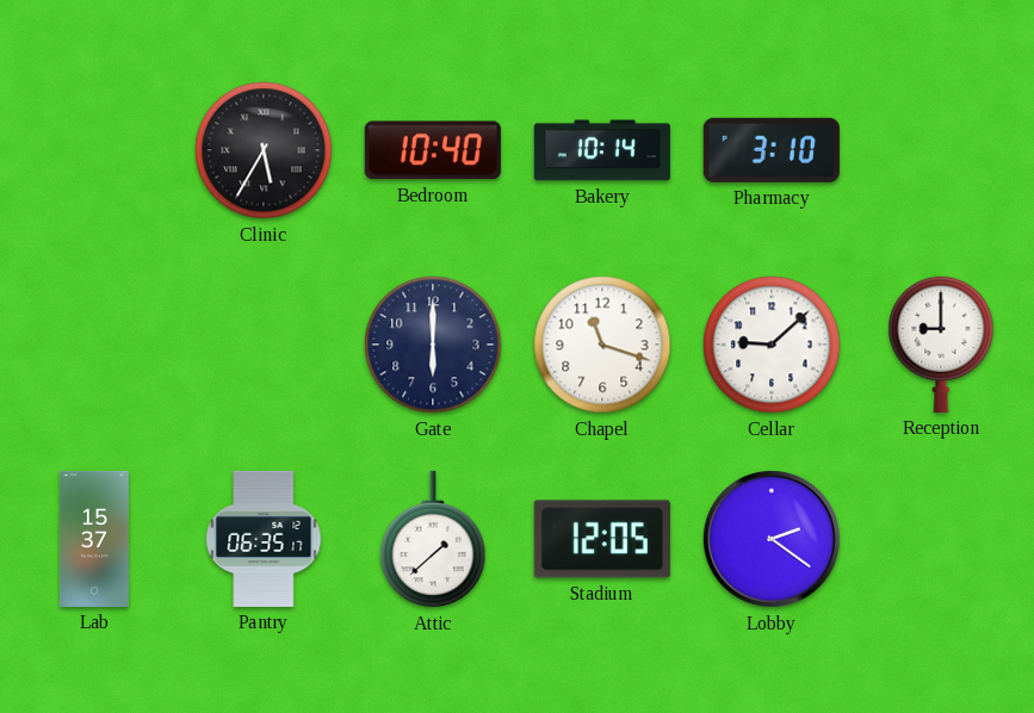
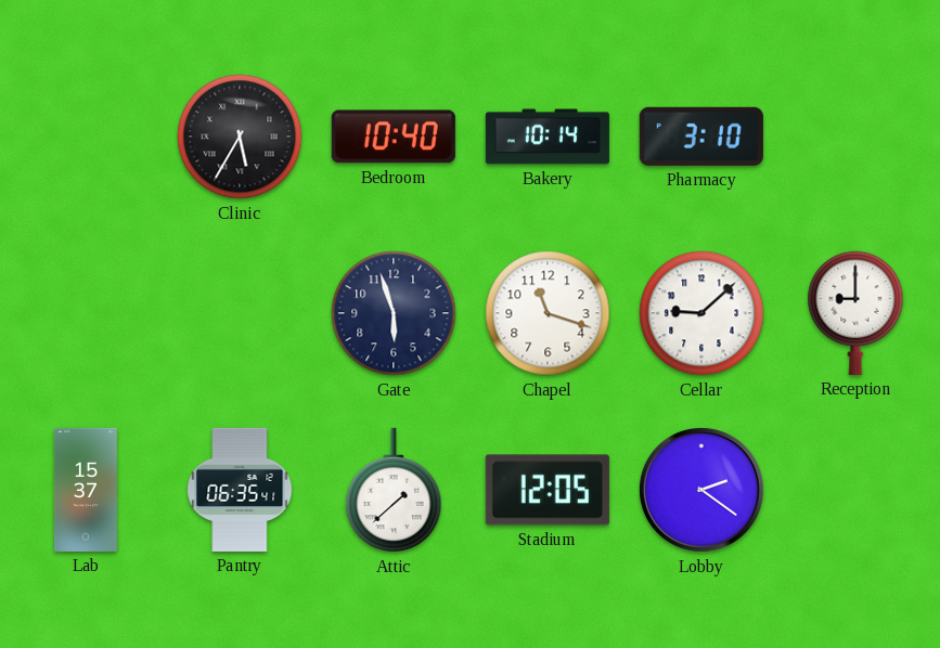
Gate: 6:00 -> 5:57
Pantry: 06:35:17 -> 06:35:41
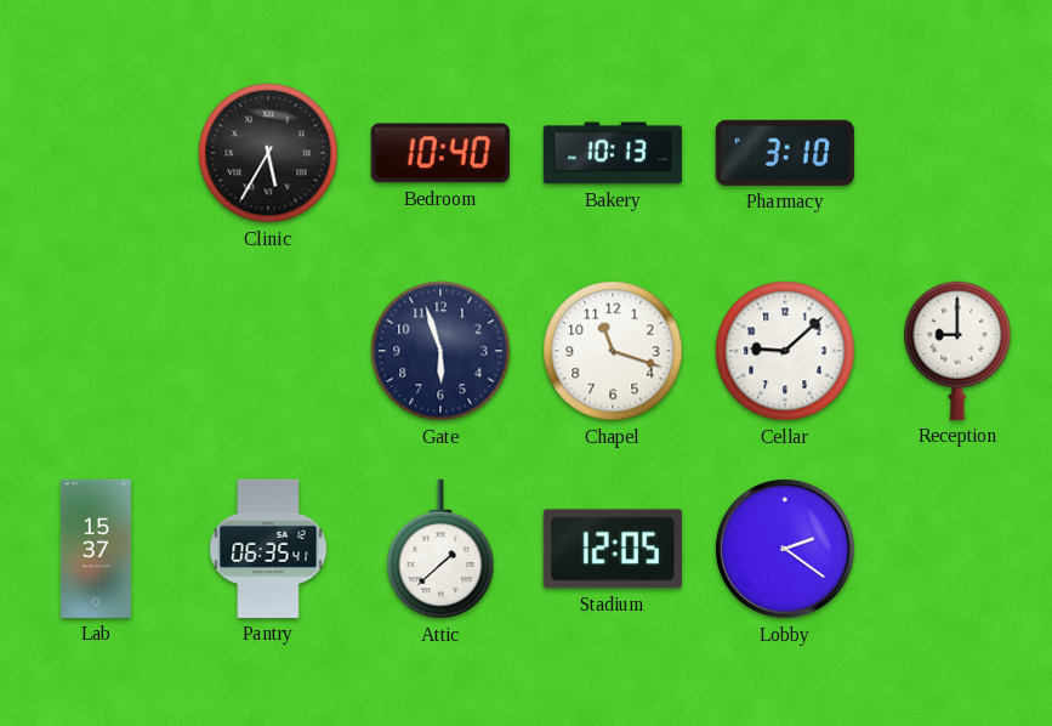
Bakery: 10:14 -> 10:13
